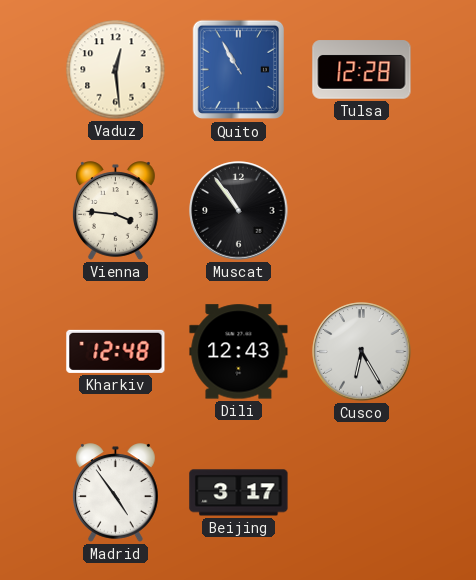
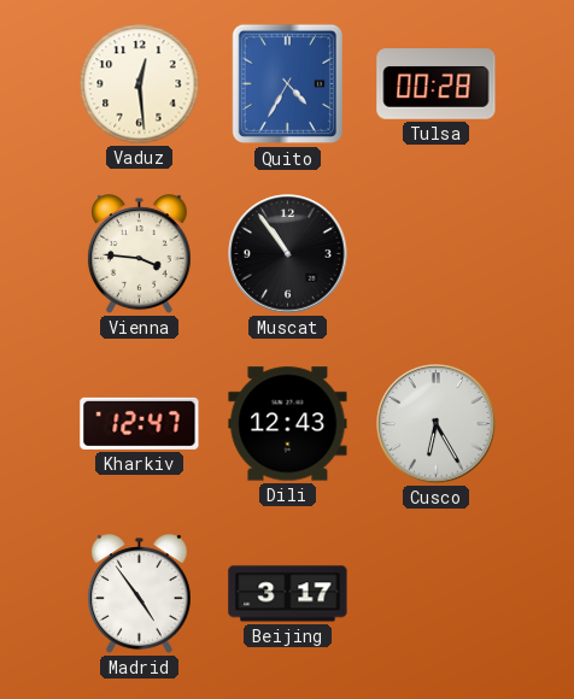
Quito: 10:55 -> 4:35
Tulsa: 12:28 -> 00:28
Kharkiv: 12:48 -> 12:47
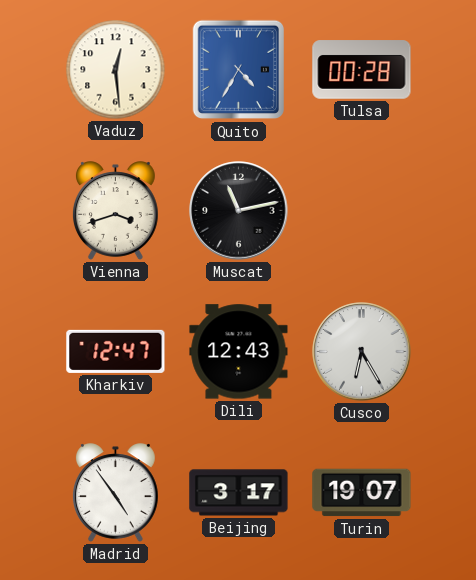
Vienna: 3:46 -> 3:42
Muscat: 10:54 -> 11:13
Turin: none -> 19:07
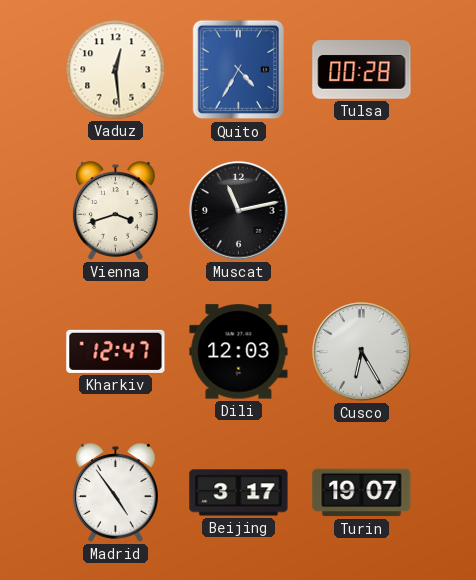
Dili: 12:43 -> 12:03
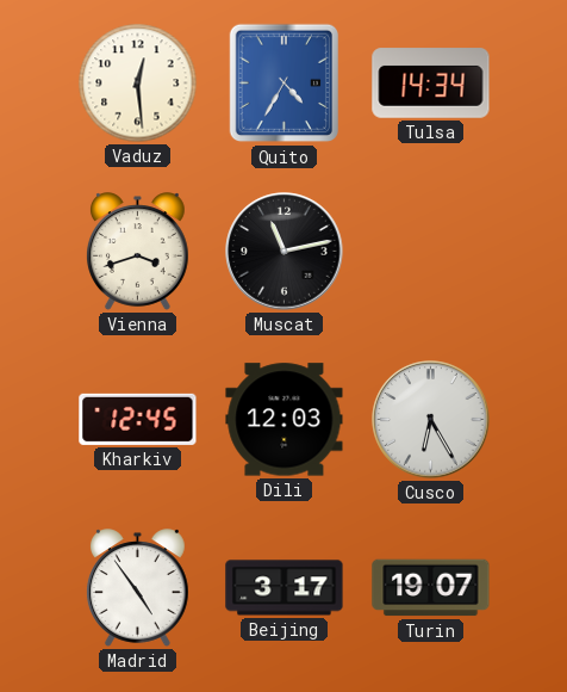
Tulsa: 00:28 -> 14:34
Kharkiv: 12:47 -> 12:45
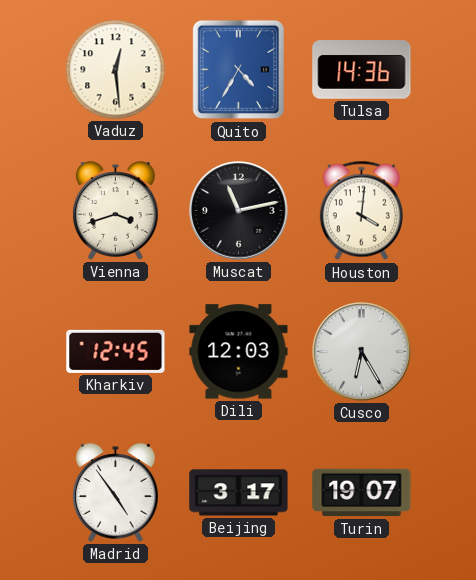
Tulsa: 14:34 -> 14:36
Houston: none -> 4:01
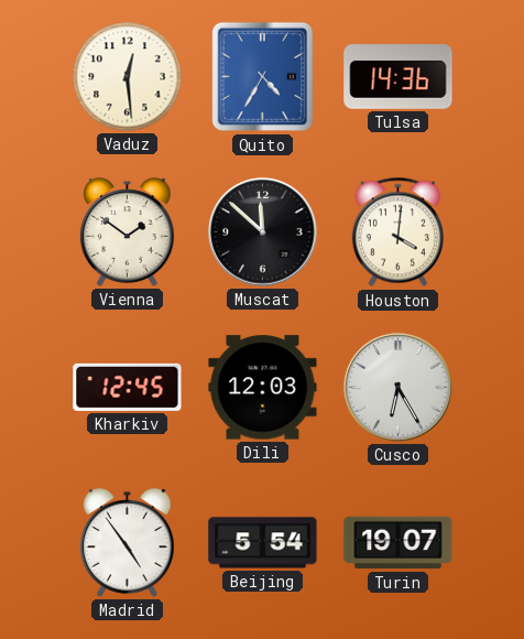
Vienna: 3:42 -> 1:51
Muscat: 11:13 -> 11:52
Beijing: 3:17 -> 5:54
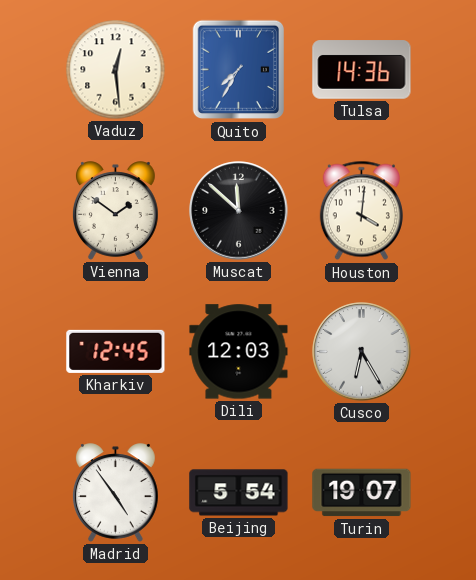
Quito: 4:35 -> 7:35
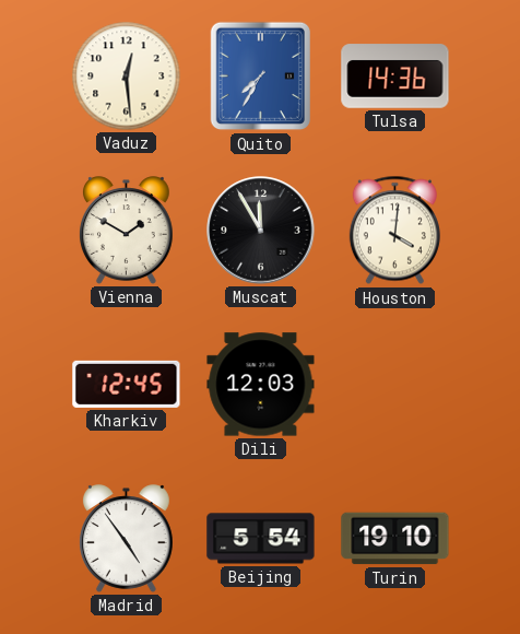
Vienna: 1:51 -> 1:50
Muscat: 11:52 -> 11:55
Cusco: 6:25 -> none
Turin: 19:07 -> 19:10
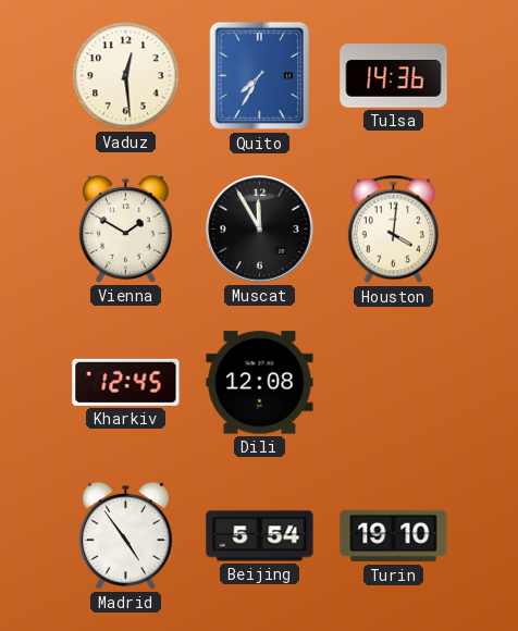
Dili: 12:03 -> 12:08
